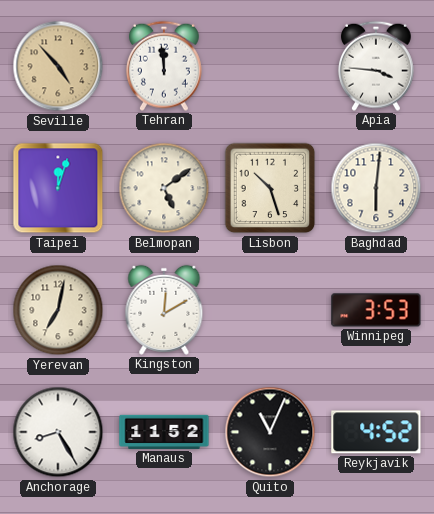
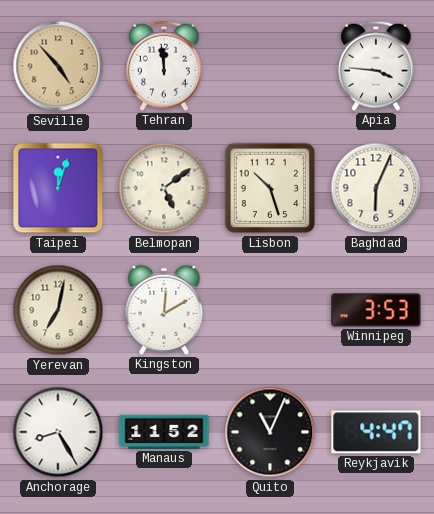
Baghdad: 6:01 -> 6:04
Reykjavik: 4:52 -> 4:47
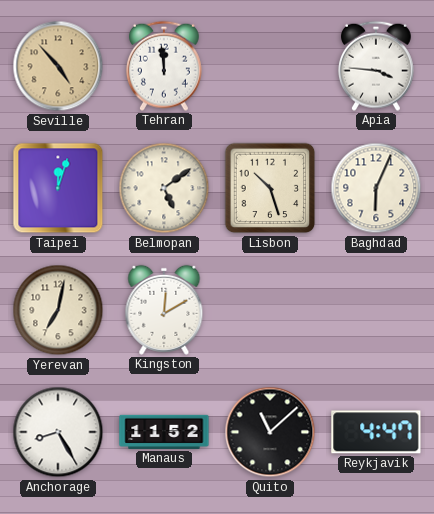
Winnipeg: 3:53 -> none
Quito: 11:04 -> 11:08
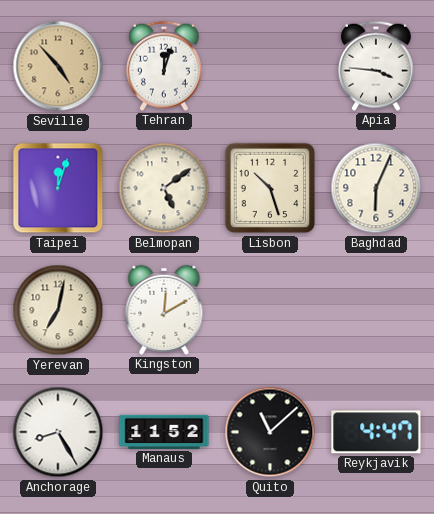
Tehran: 11:59 -> 12:03
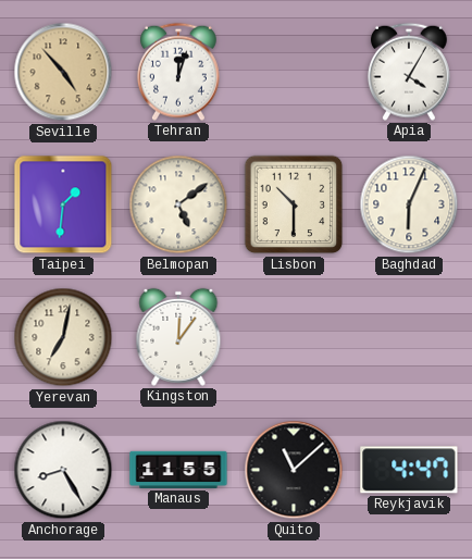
Apia: 3:46 -> 4:05
Taipei: 12:03 -> 1:31
Lisbon: 10:27 -> 10:30
Kingston: 12:10 -> 12:06
Manaus: 11:52 -> 11:55
